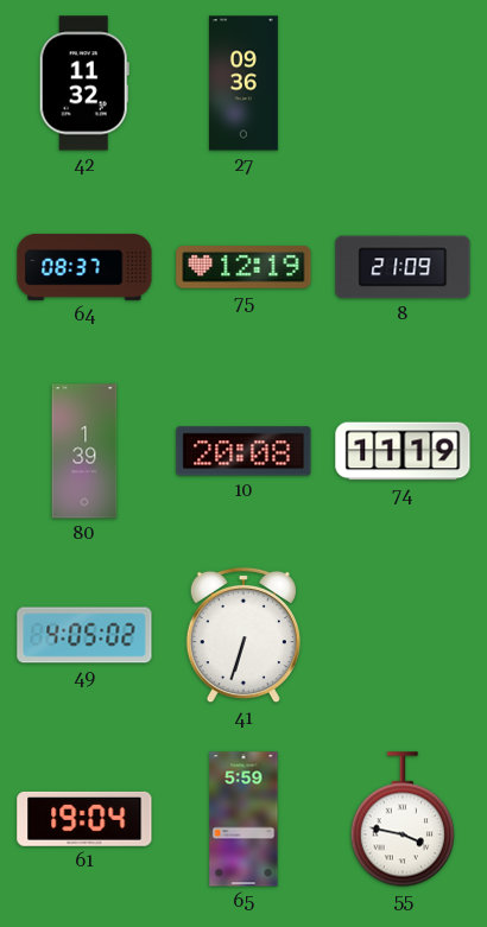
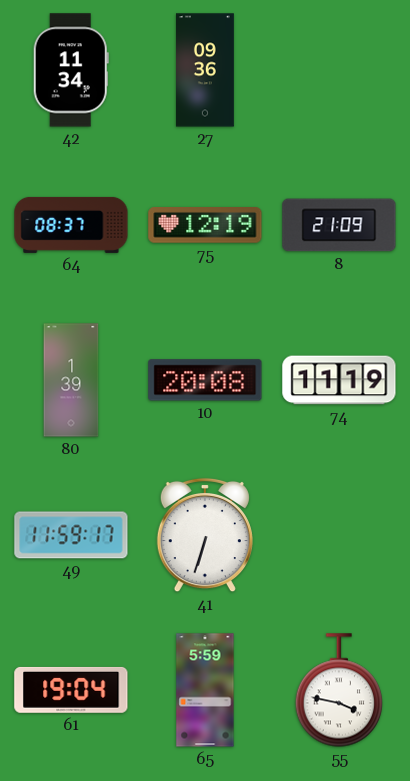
42: 11:32 -> 11:34
49: 4:05 -> 11:59
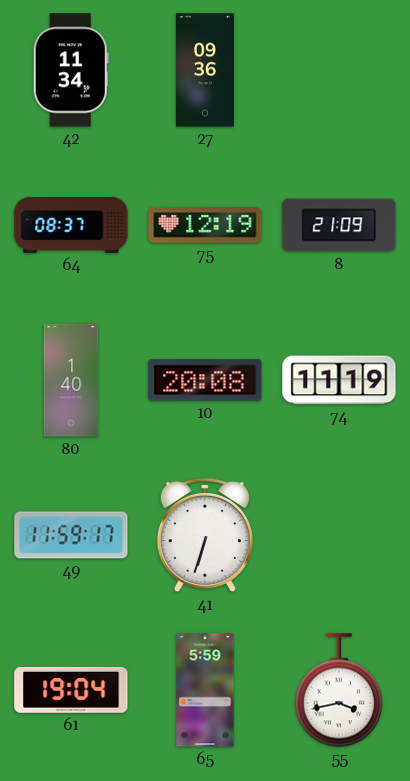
80: 1:39 -> 1:40
55: 3:47 -> 3:43
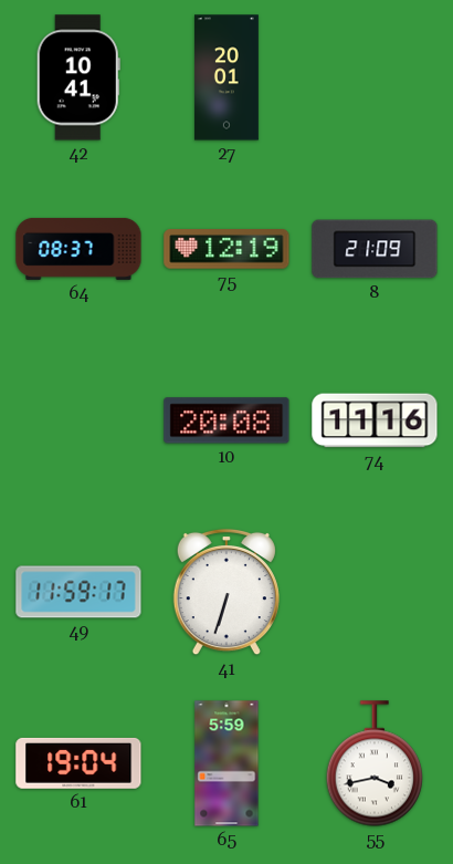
42: 11:34 -> 10:41
27: 09:36 -> 20:01
80: 1:40 -> none
74: 11:19 -> 11:16
